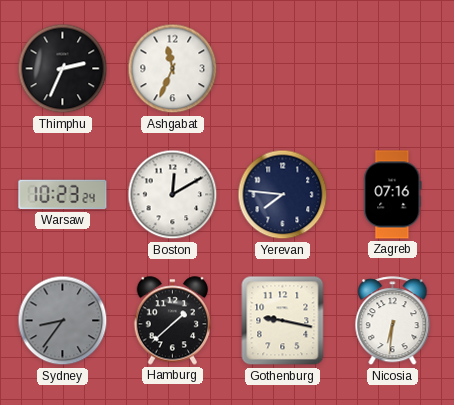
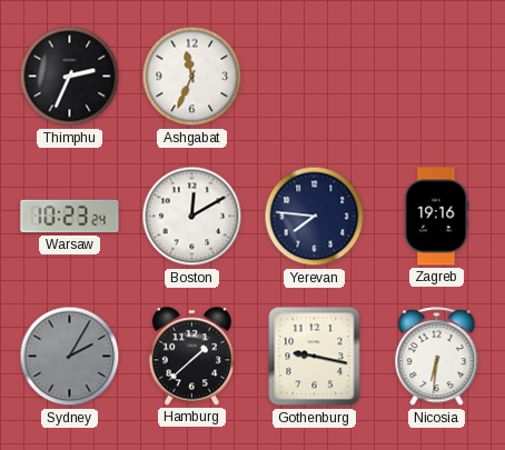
Zagreb: 07:16 -> 19:16
Sydney: 8:36 -> 2:05
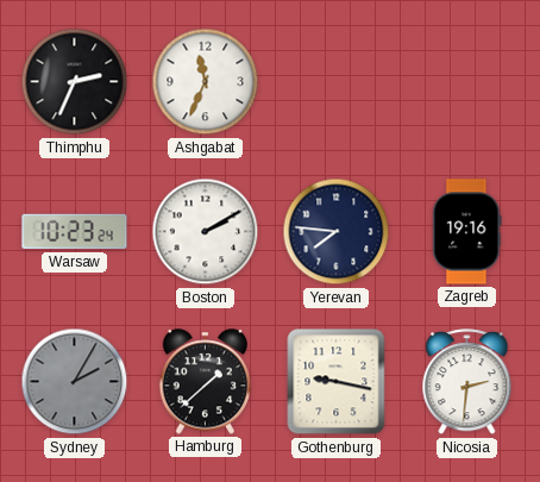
Boston: 12:10 -> 2:10
Nicosia: 6:31 -> 2:31
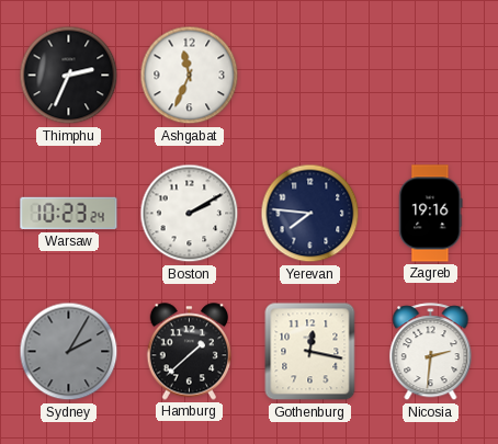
Gothenburg: 9:17 -> 12:17
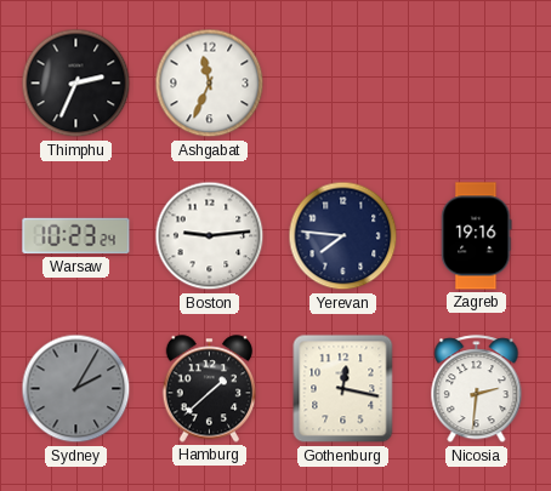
Boston: 2:10 -> 9:14
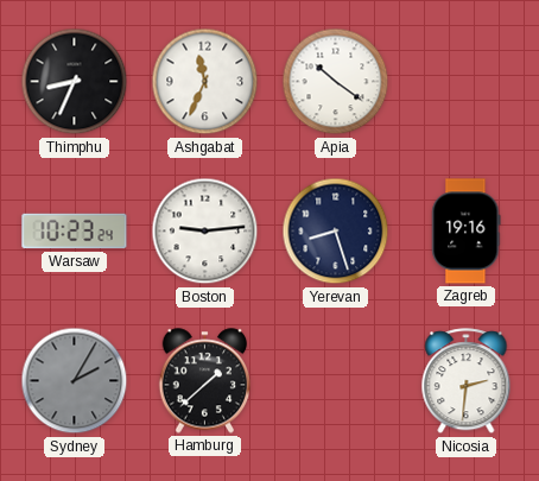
Thimphu: 2:34 -> 8:34
Apia: none -> 10:21
Yerevan: 7:46 -> 8:27
Gothenburg: 12:17 -> none
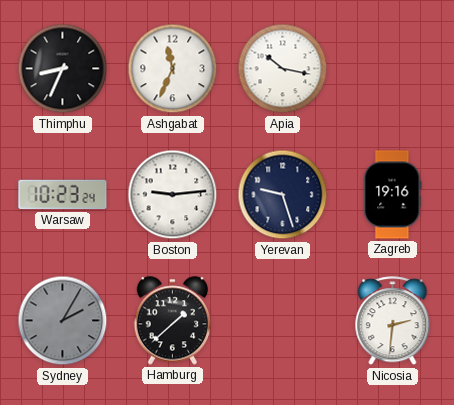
Apia: 10:21 -> 10:17
Yerevan: 8:27 -> 9:27
